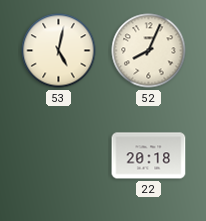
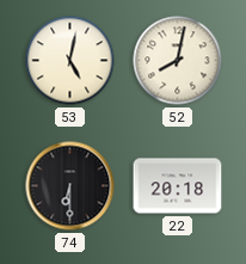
52: 8:04 -> 8:02
74: none -> 6:30
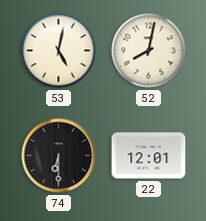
22: 20:18 -> 12:01
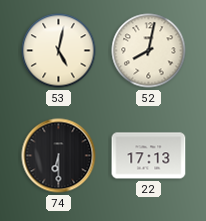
22: 12:01 -> 17:13
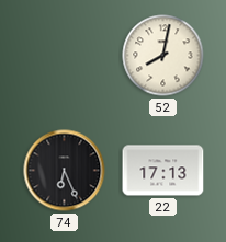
53: 5:02 -> none
74: 6:30 -> 6:26
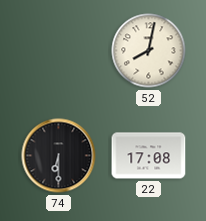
74: 6:26 -> 6:30
22: 17:13 -> 17:08
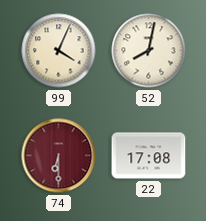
99: none -> 4:04
74 dial: black -> burgundy
